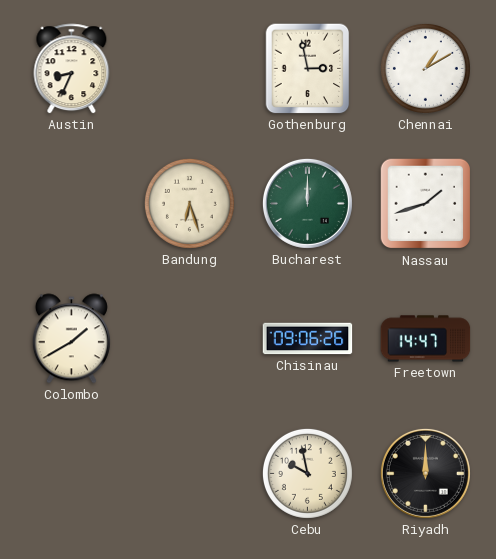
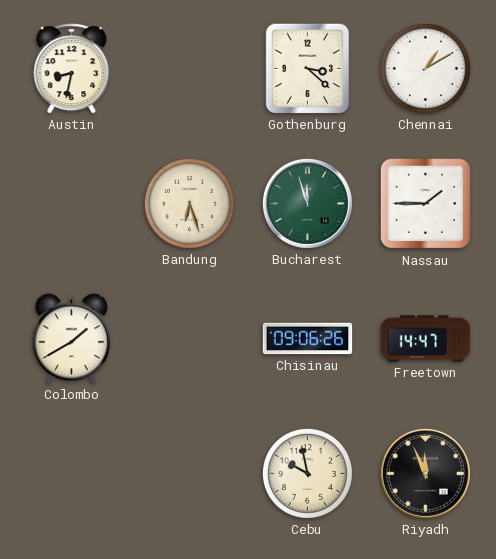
Austin: 8:34 -> 8:32
Gothenburg: 2:58 -> 3:22
Bucharest: 12:00 -> 11:57
Nassau: 1:42 -> 1:45
Riyadh: 12:00 -> 11:56
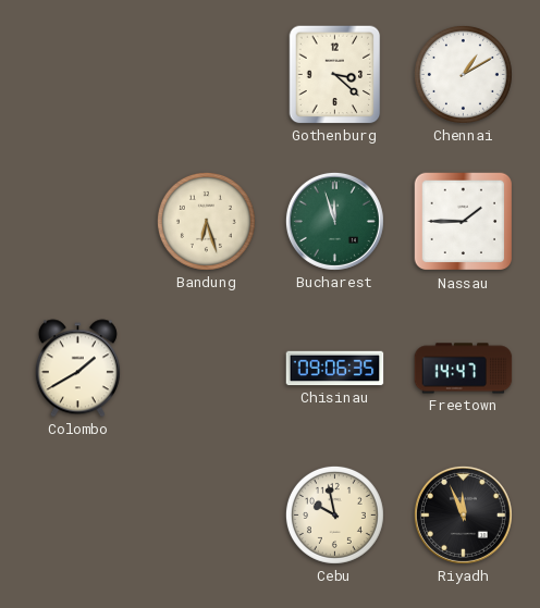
Austin: 8:32 -> none
Chisinau: 09:06:26 -> 09:06:35
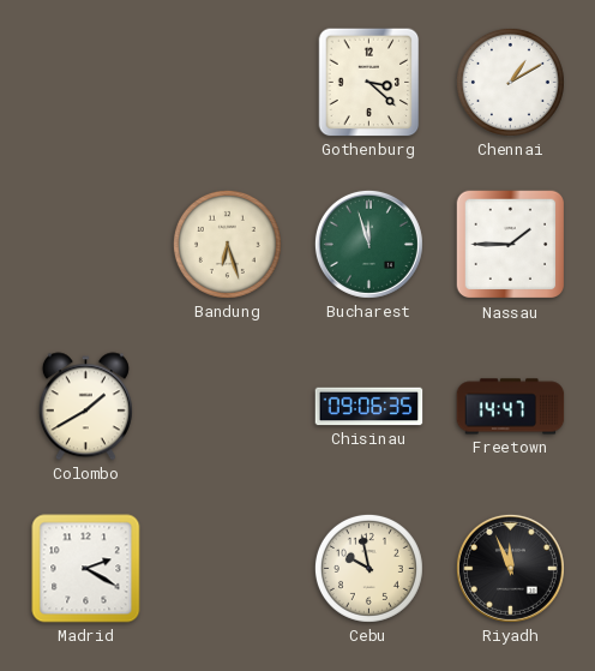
Madrid: none -> 2:20
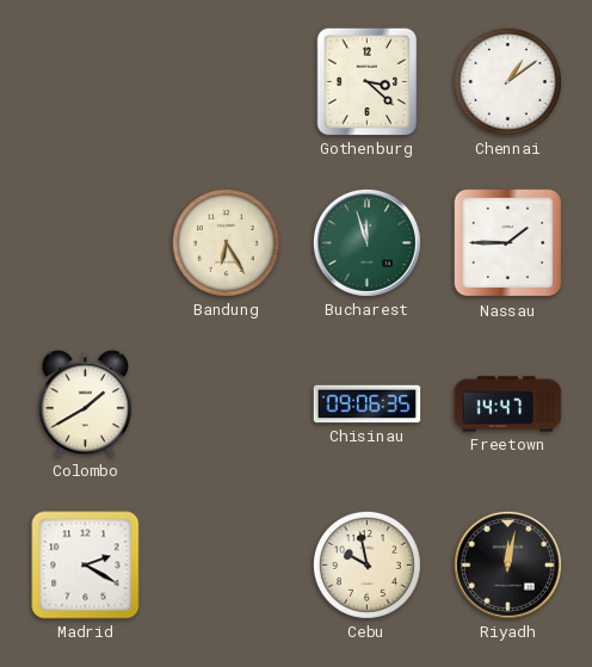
Chennai: 1:10 -> 1:09
Bandung: 6:27 -> 6:25
Riyadh: 11:56 -> 12:02
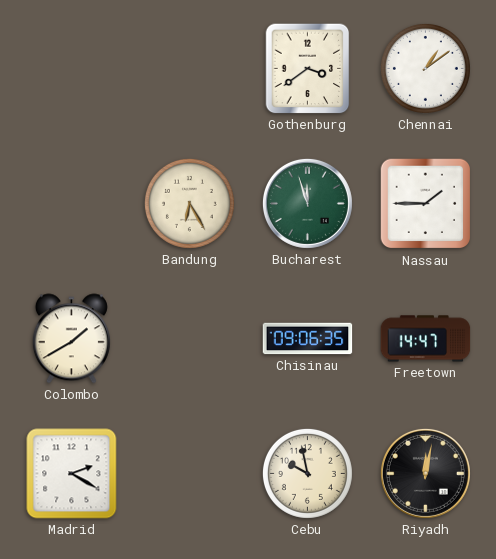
Gothenburg: 3:22 -> 3:39
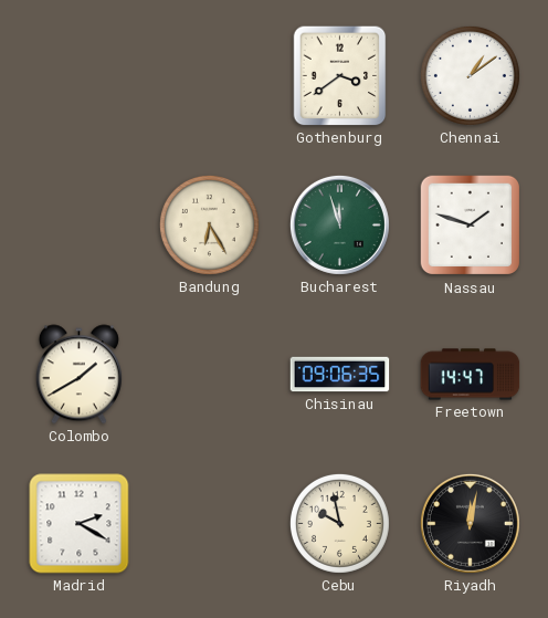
Nassau: 1:45 -> 1:48
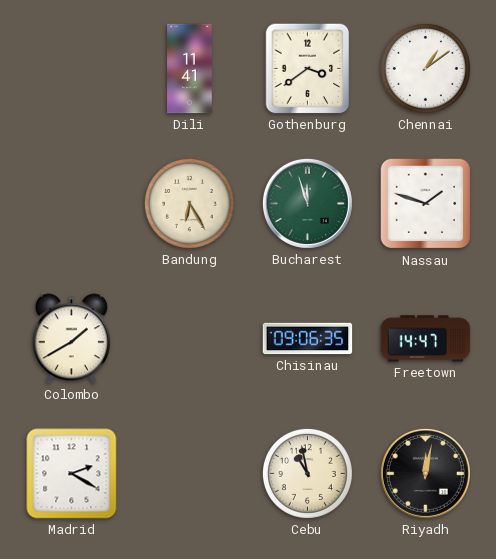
Dili: none -> 11:41
Cebu: 9:58 -> 10:58
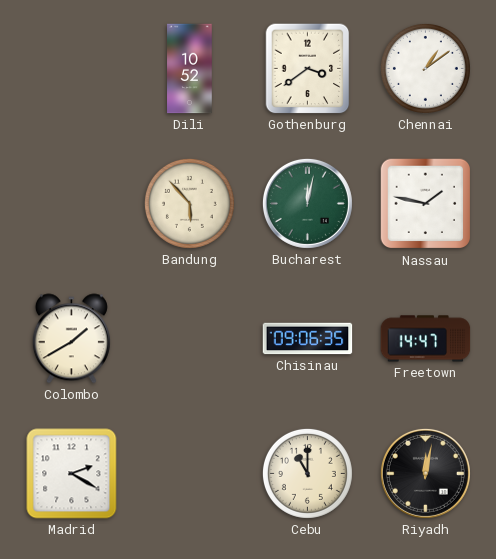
Dili: 11:41 -> 10:52
Bandung: 6:25 -> 5:53
Bucharest: 11:57 -> 12:02
Nassau: 1:48 -> 1:47
Cebu: 10:58 -> 11:00
